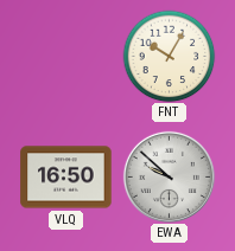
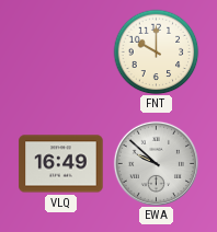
FNT: 10:05 -> 10:00
VLQ: 16:50 -> 16:49
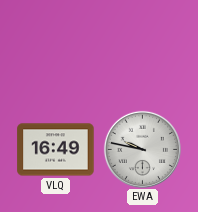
FNT: 10:00 -> none
EWA: 9:52 -> 9:47
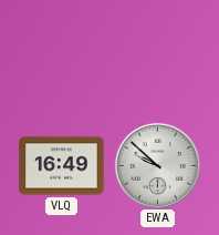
EWA: 9:47 -> 9:52
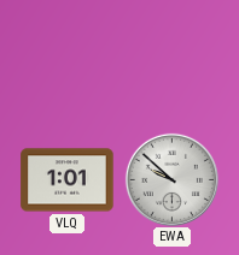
VLQ: 16:49 -> 1:01
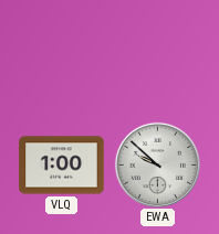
VLQ: 1:01 -> 1:00
